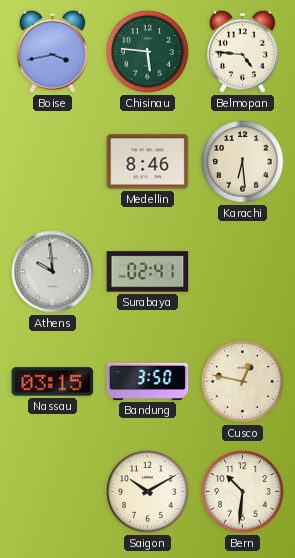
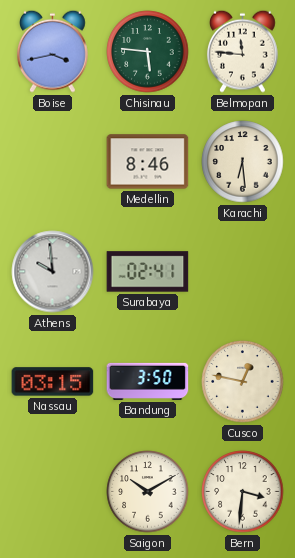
Belmopan: 4:46 -> 11:46
Bern: 10:31 -> 3:31
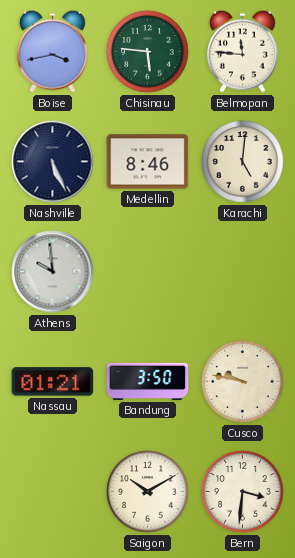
Nashville: none -> 5:26
Karachi: 6:29 -> 5:01
Surabaya: 02:41 -> none
Nassau: 03:15 -> 01:21
Cusco: 12:47 -> 9:47
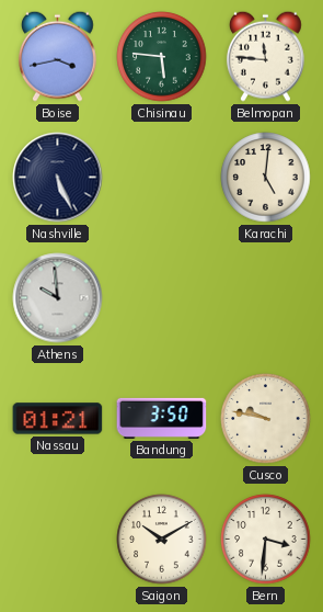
Medellin: 8:46 -> none
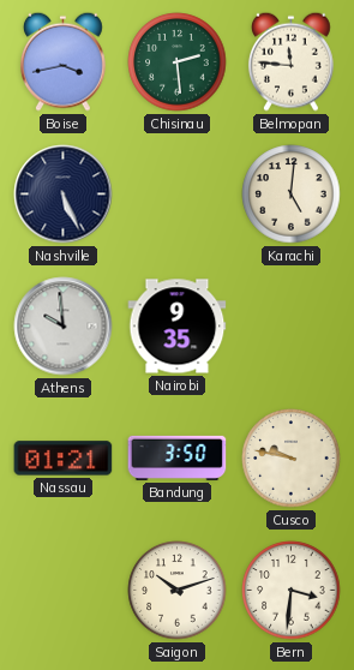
Chisinau: 5:46 -> 2:29
Nairobi: none -> 9:35
Saigon: 10:10 -> 10:12
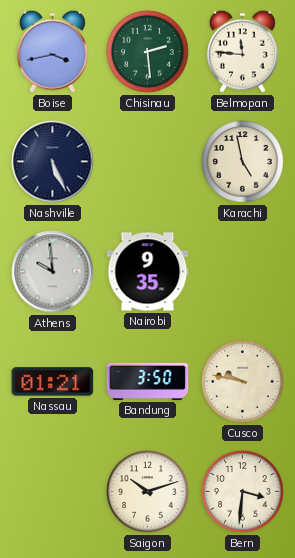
Karachi: 5:01 -> 4:58
